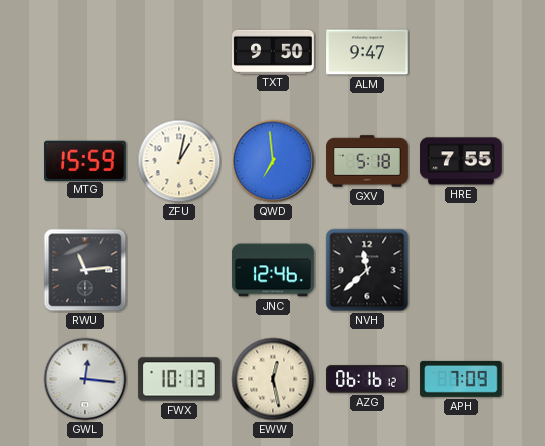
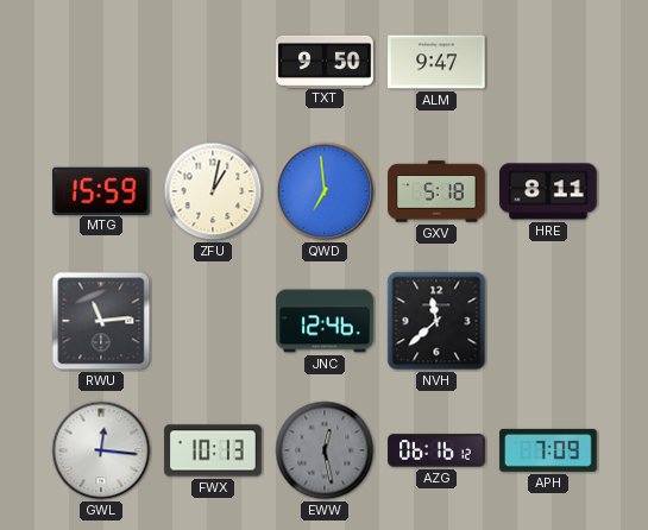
HRE: 7:55 -> 8:11
EWW dial: cream -> grey
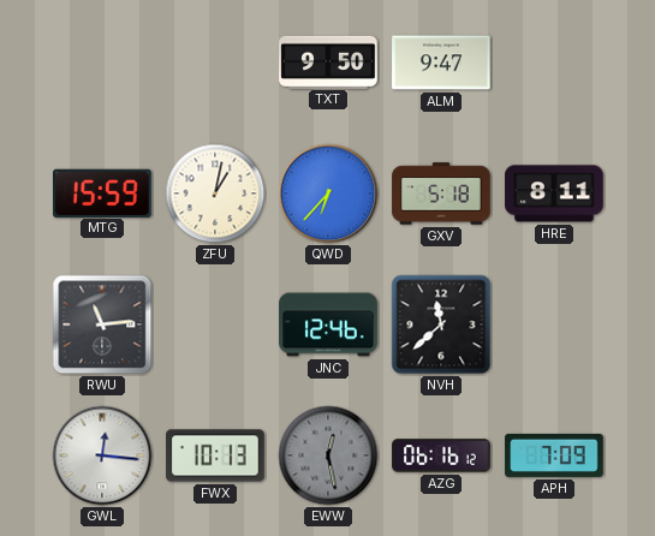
QWD: 6:59 -> 6:37
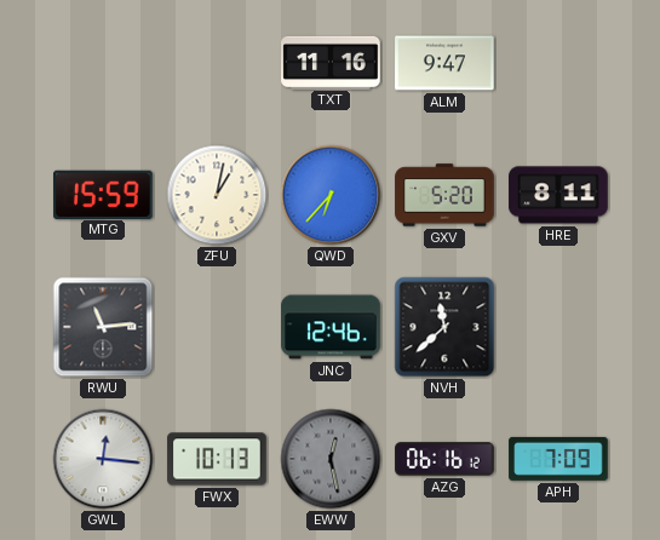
TXT: 9:50 -> 11:16
GXV: 5:18 -> 5:20
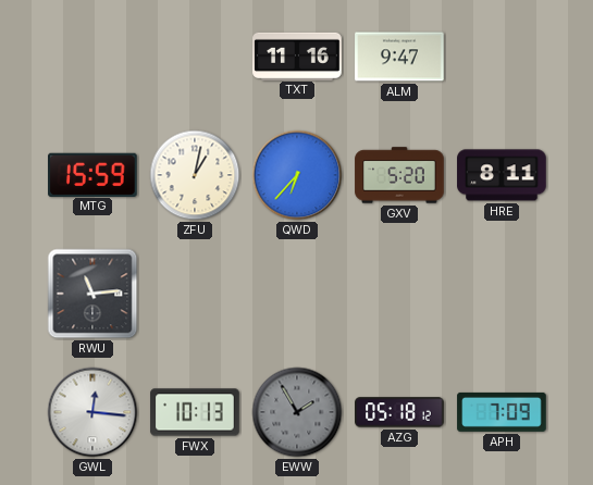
JNC: 12:46 -> none
NVH: 11:38 -> none
EWW: 12:28 -> 1:55
AZG: 06:16 -> 05:18
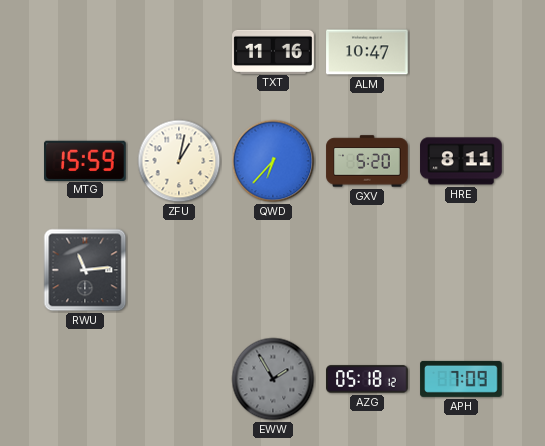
ALM: 9:47 -> 10:47
GWL: 12:16 -> none
FWX: 10:13 -> none
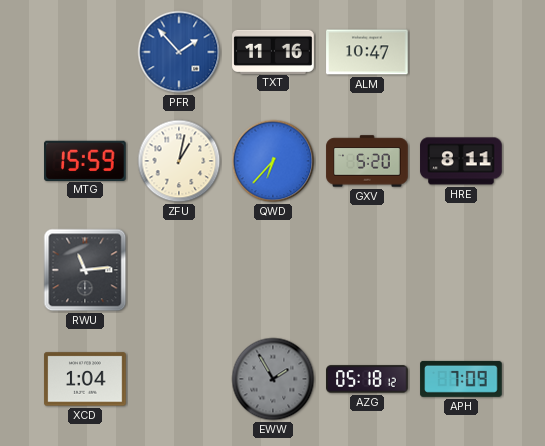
PFR: none -> 1:53
XCD: none -> 1:04
